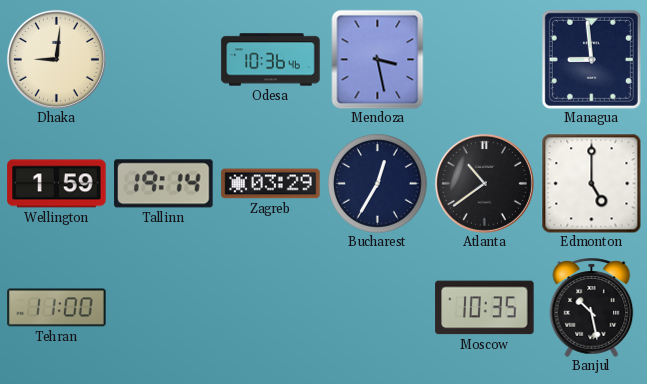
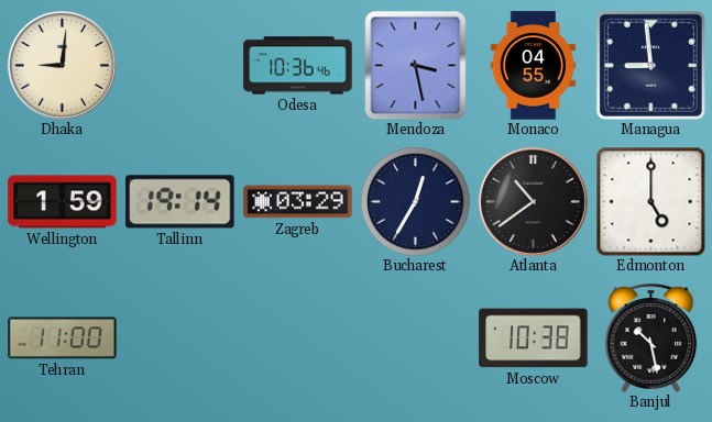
Monaco: none -> 04:55
Moscow: 10:35 -> 10:38
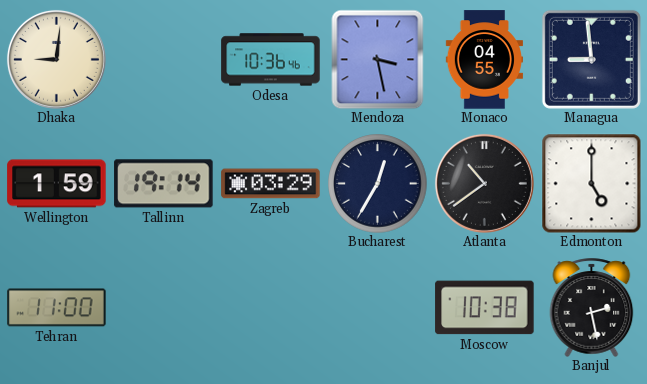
Banjul: 10:28 -> 2:28
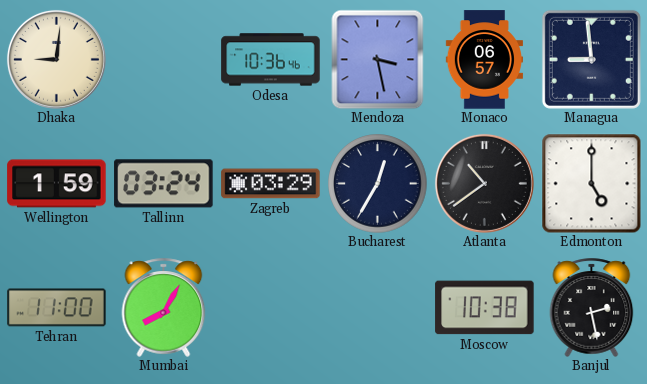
Monaco: 04:55 -> 06:57
Tallinn: 19:14 -> 03:24
Mumbai: none -> 8:05
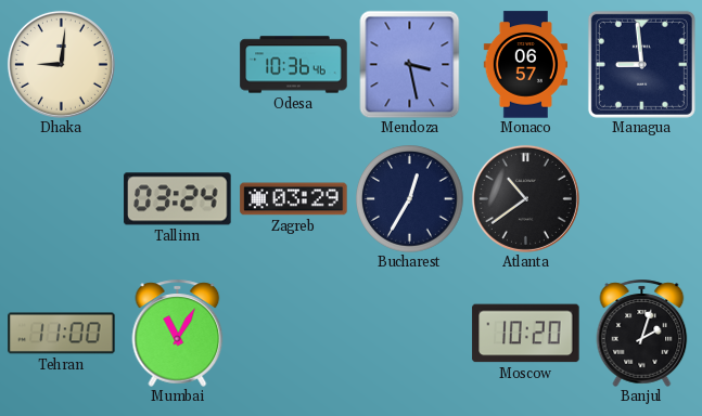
Wellington: 1:59 -> none
Edmonton: 5:00 -> none
Mumbai: 8:05 -> 11:05
Moscow: 10:38 -> 10:20
Banjul: 2:28 -> 2:03
